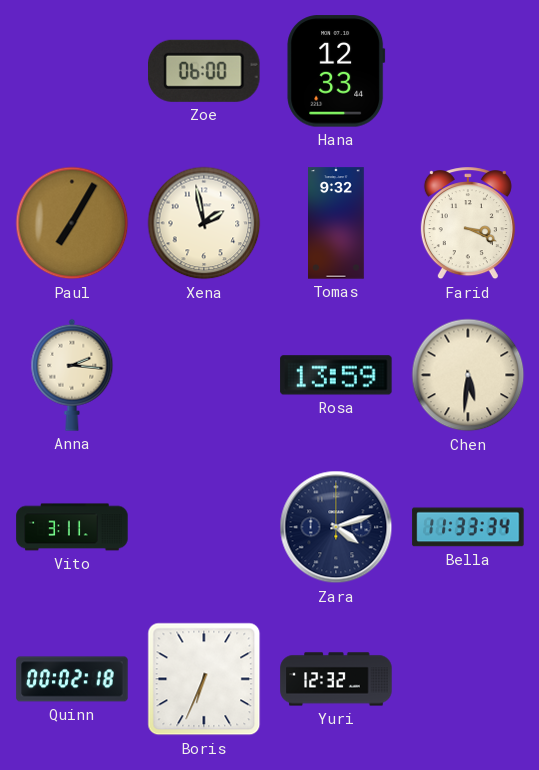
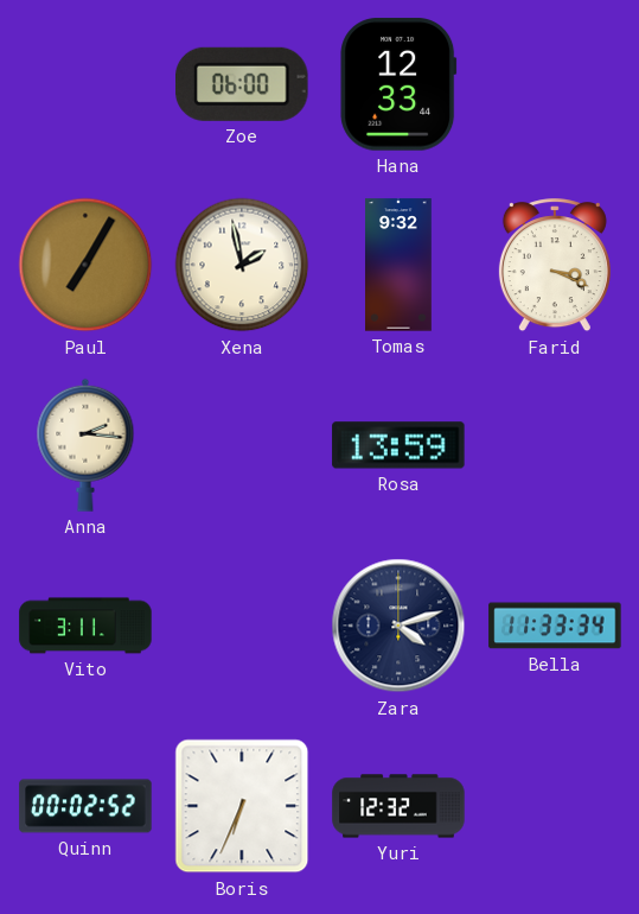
Chen: 5:31 -> none
Quinn: 00:02:18 -> 00:02:52
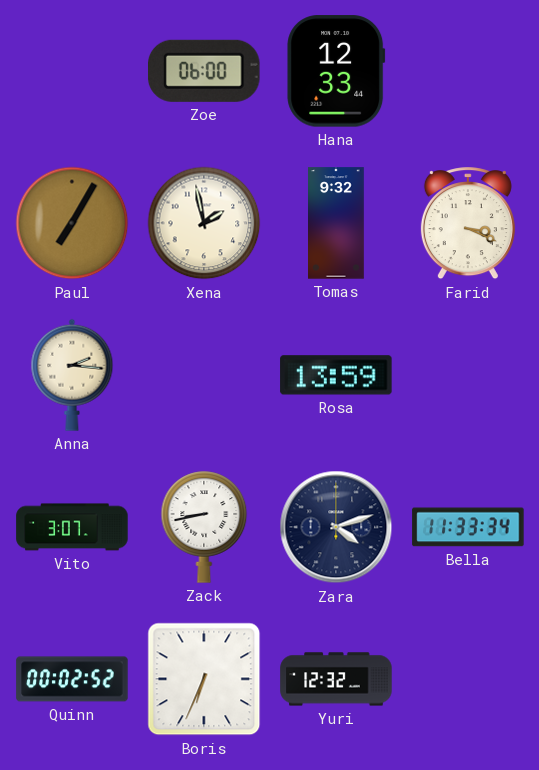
Vito: 3:11 -> 3:07
Zack: none -> 8:43
